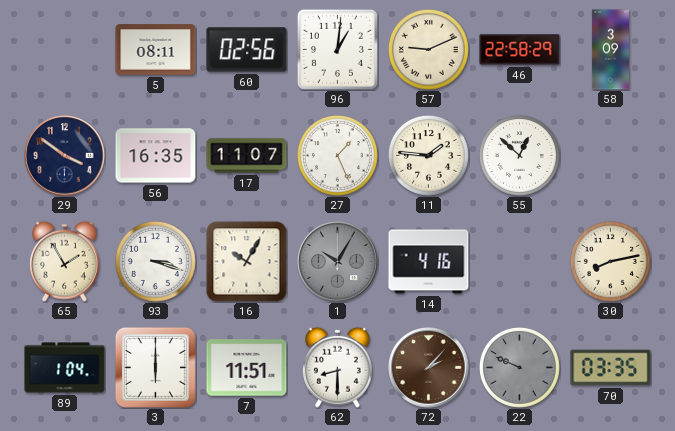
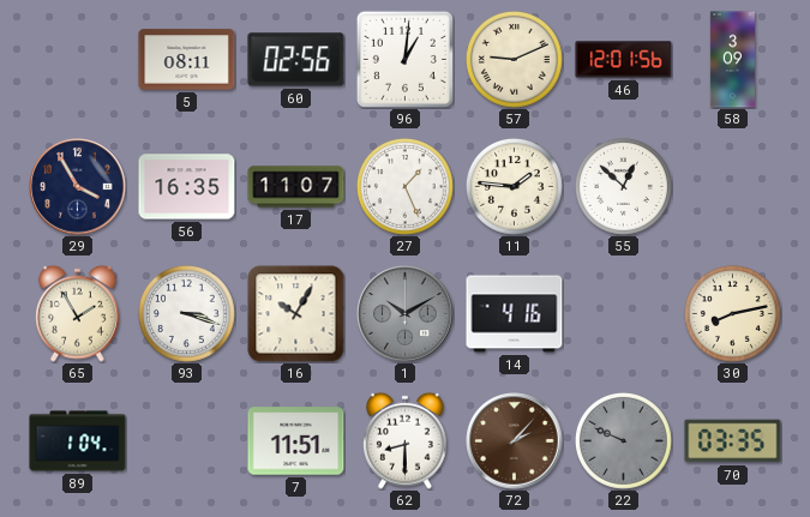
46: 22:58 -> 12:01
29: 3:51 -> 3:55
1: 10:05 -> 10:10
3: 6:00 -> none
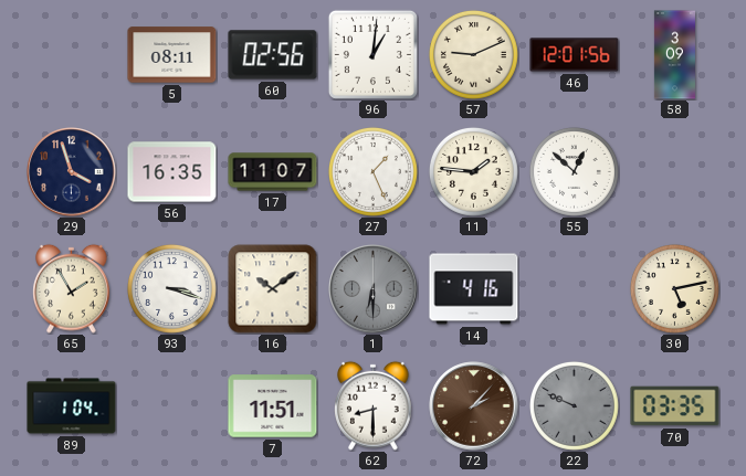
29: 3:55 -> 3:57
16: 10:05 -> 10:09
1: 10:10 -> 6:30
30: 8:13 -> 5:13
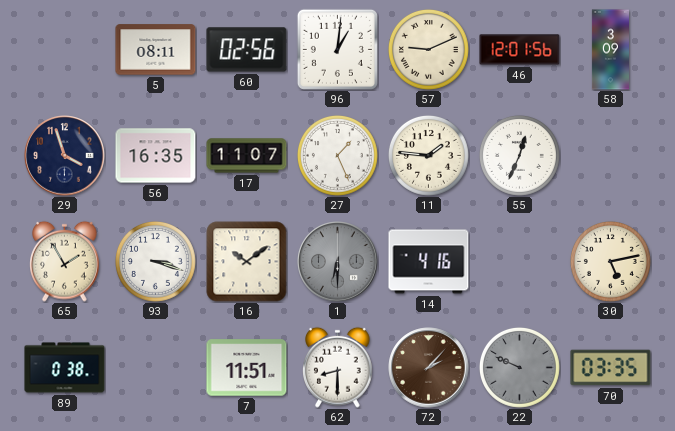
55: 12:52 -> 12:34
89: 1:04 -> 0:38
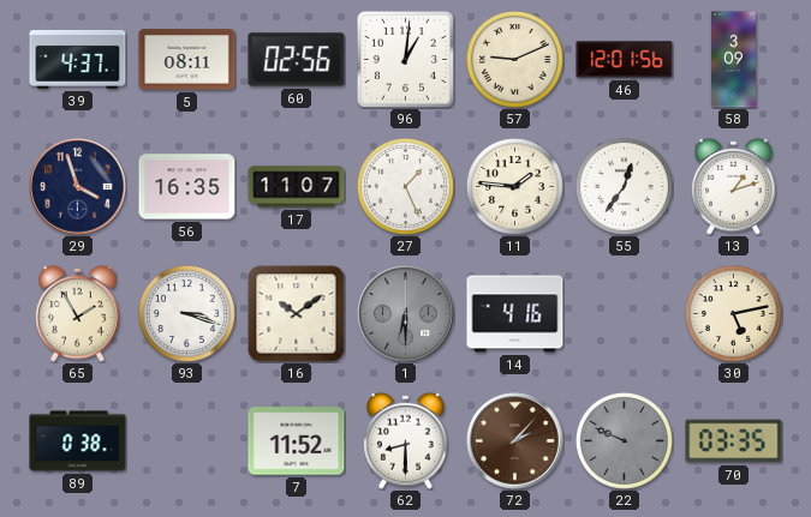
39: none -> 4:37
55: 12:34 -> 12:36
13: none -> 1:12
7: 11:51 -> 11:52
